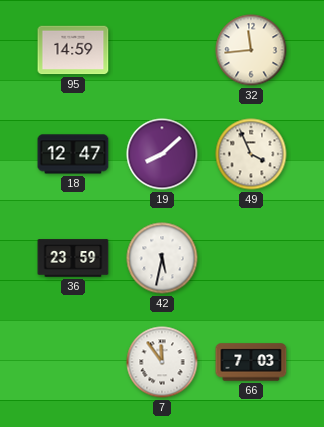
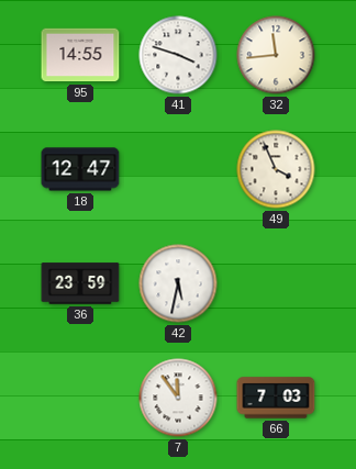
95: 14:59 -> 14:55
41: none -> 3:48
19: 8:08 -> none
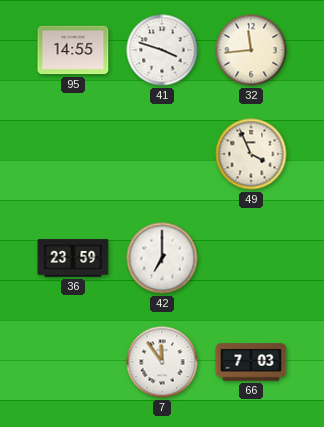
18: 12:47 -> none
42: 5:32 -> 7:00
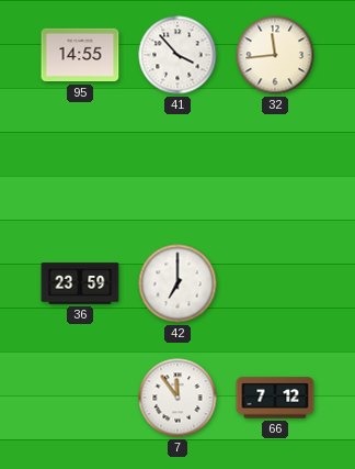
41: 3:48 -> 3:53
49: 3:56 -> none
66: 7:03 -> 7:12
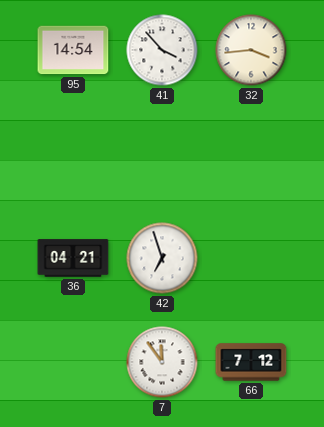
95: 14:55 -> 14:54
32: 11:44 -> 3:44
36: 23:59 -> 04:21
42: 7:00 -> 6:57
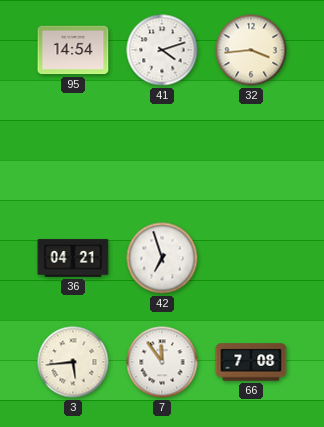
41: 3:53 -> 4:12
3: none -> 5:44
66: 7:12 -> 7:08
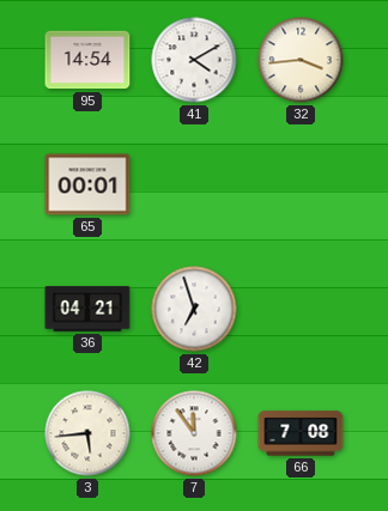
41: 4:12 -> 4:10
65: none -> 00:01
